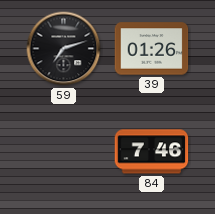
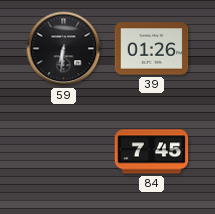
59: 7:12 -> 6:31
84: 7:46 -> 7:45
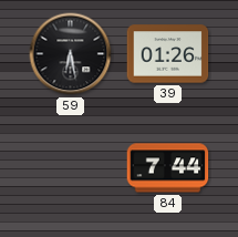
59: 6:31 -> 6:28
84: 7:45 -> 7:44
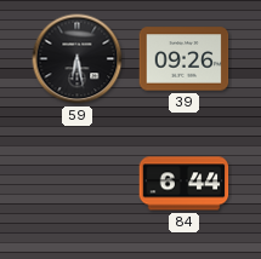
39: 01:26 -> 09:26
84: 7:44 -> 6:44
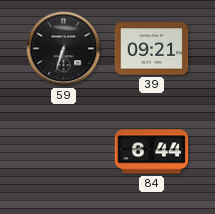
59: 6:28 -> 6:33
39: 09:26 -> 09:21
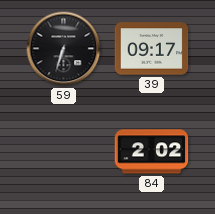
39: 09:21 -> 09:17
84: 6:44 -> 2:02
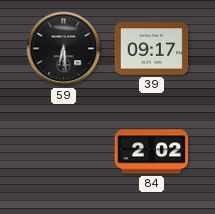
59: 6:33 -> 6:29
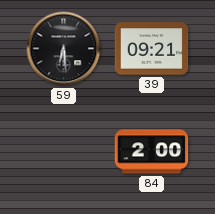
39: 09:17 -> 09:21
84: 2:02 -> 2:00
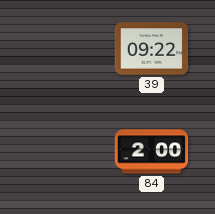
59: 6:29 -> none
39: 09:21 -> 09:22
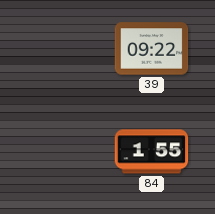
84: 2:00 -> 1:55
